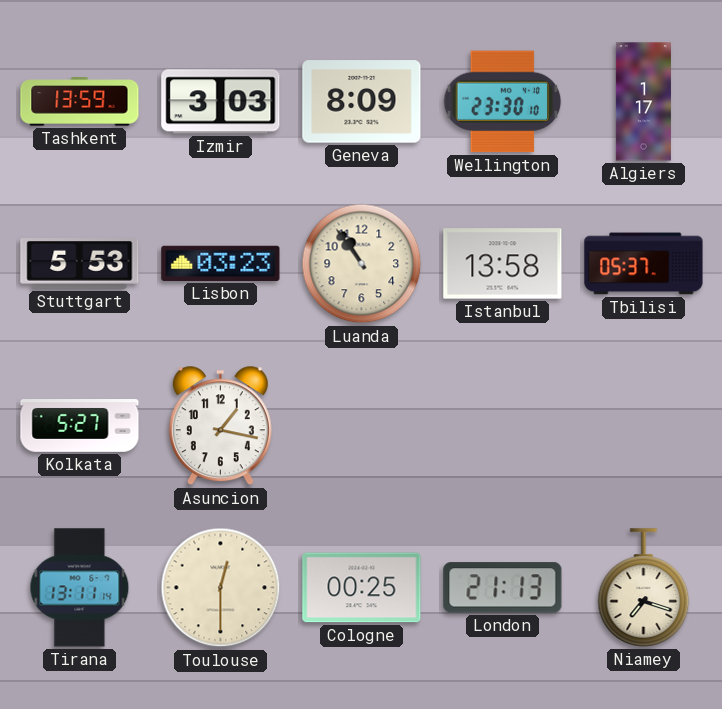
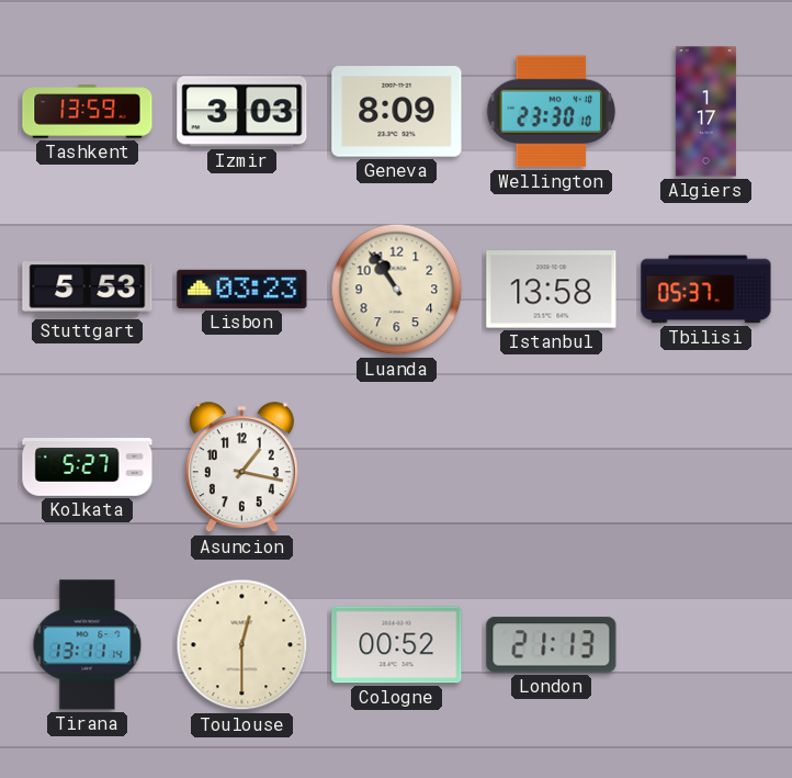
Cologne: 00:25 -> 00:52
Niamey: 7:18 -> none
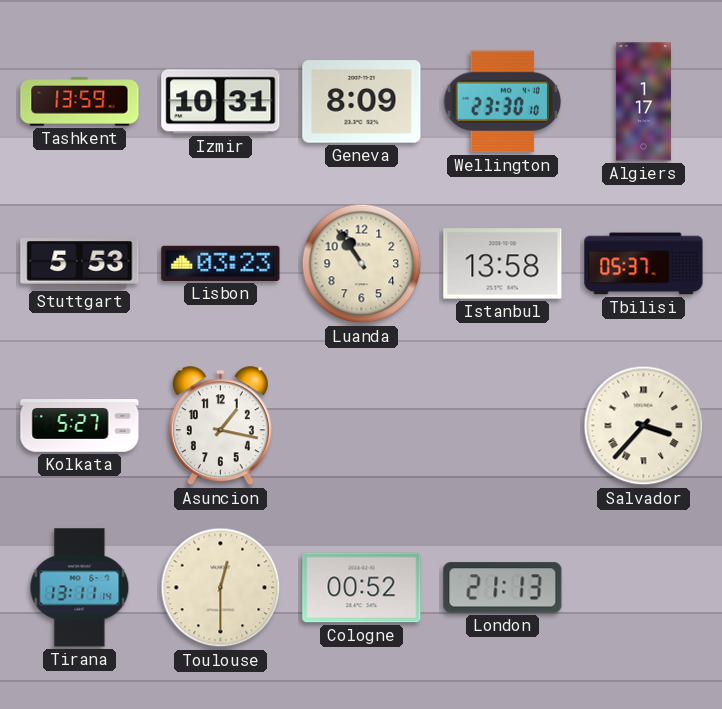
Izmir: 3:03 -> 10:31
Salvador: none -> 3:37
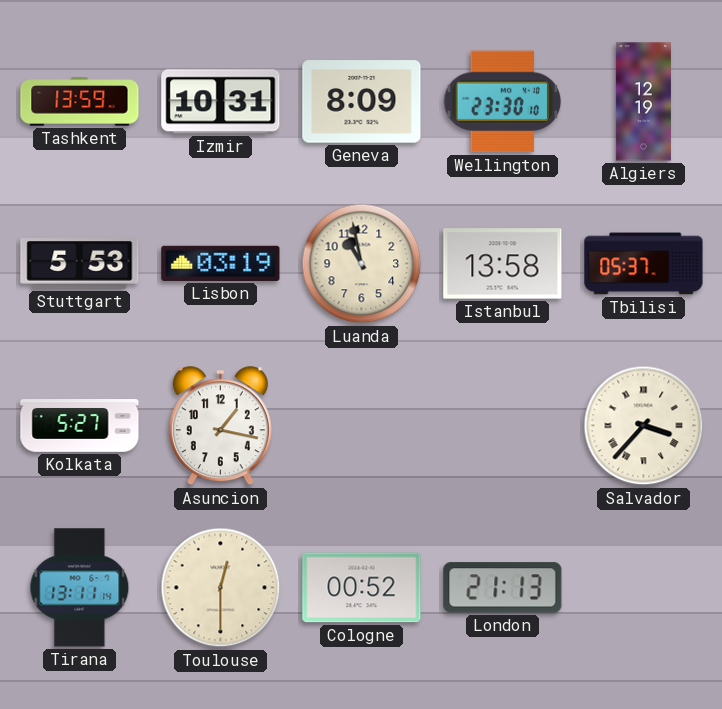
Algiers: 1:17 -> 12:19
Lisbon: 03:23 -> 03:19
Luanda: 10:54 -> 10:58
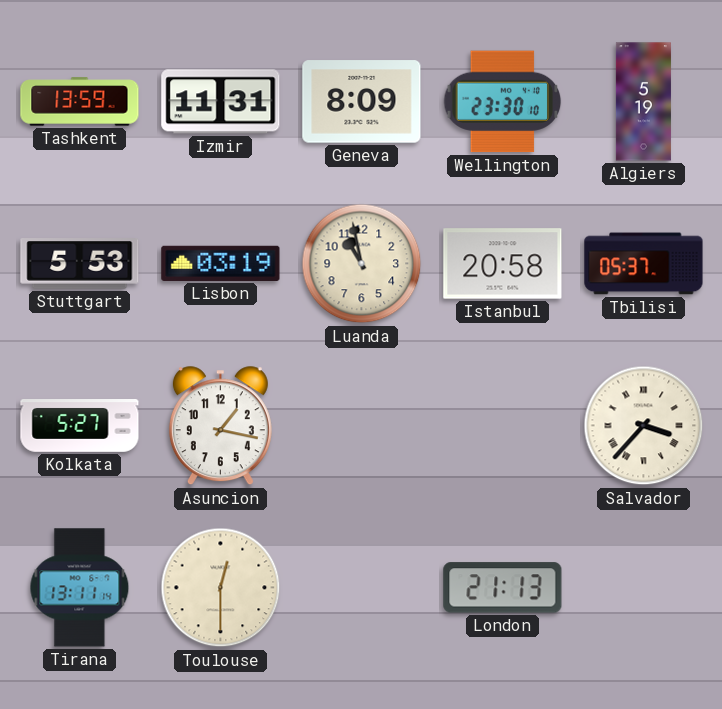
Izmir: 10:31 -> 11:31
Algiers: 12:19 -> 5:19
Istanbul: 13:58 -> 20:58
Cologne: 00:52 -> none
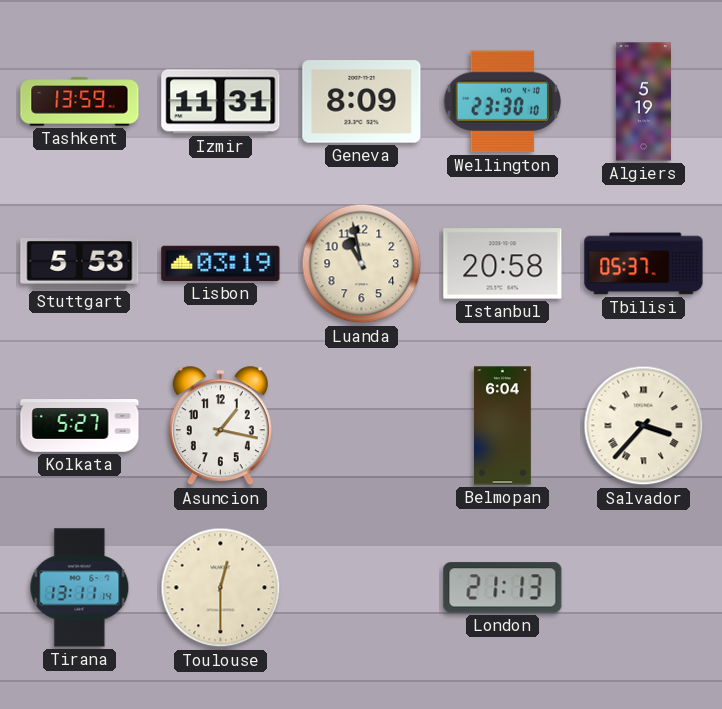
Belmopan: none -> 6:04
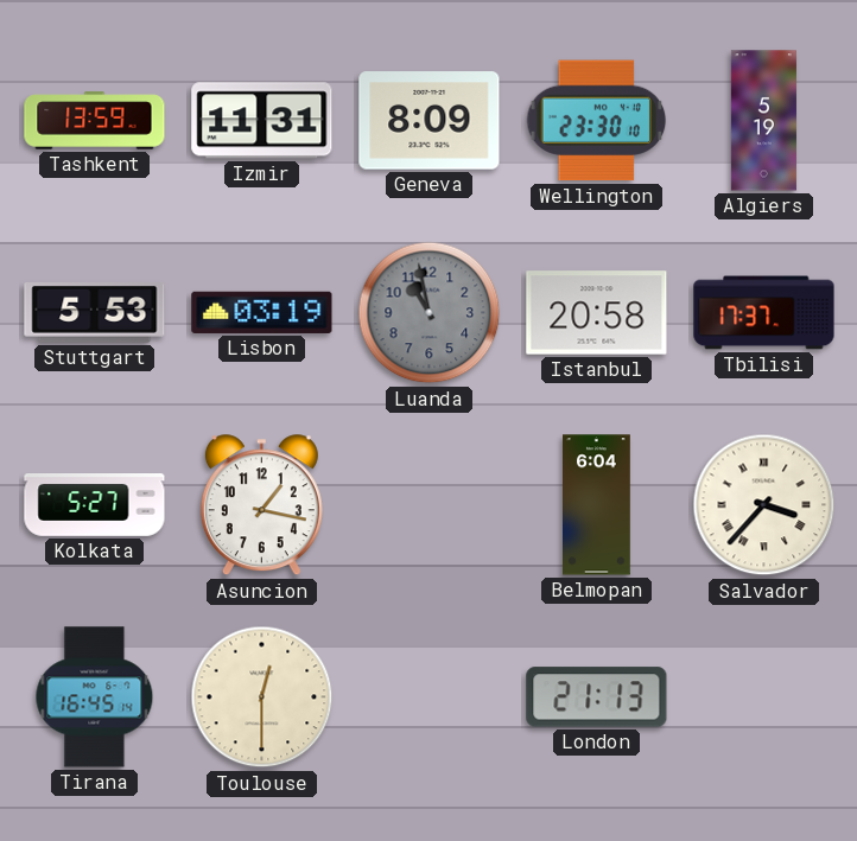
Luanda dial: cream -> grey
Tbilisi: 05:37 -> 17:37
Tirana: 13:11 -> 16:45
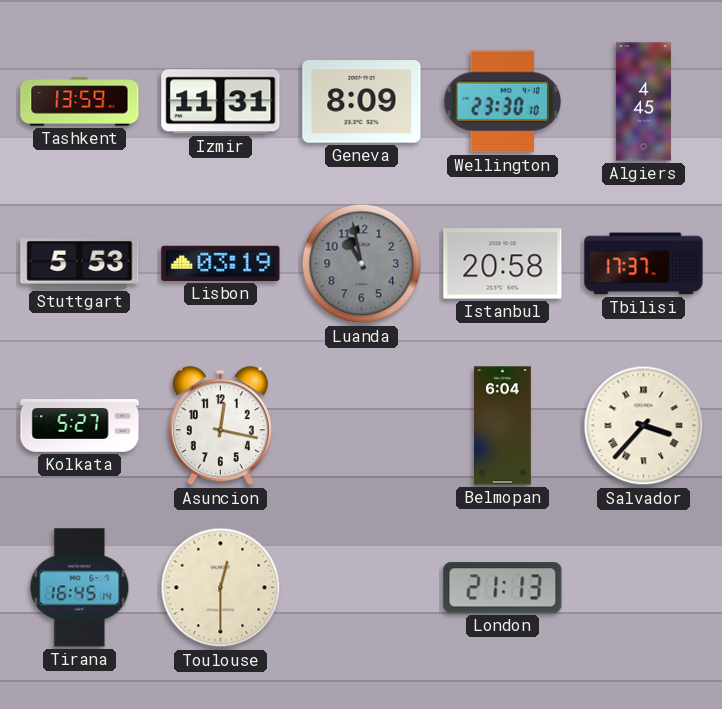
Algiers: 5:19 -> 4:45
Asuncion: 1:17 -> 12:17
